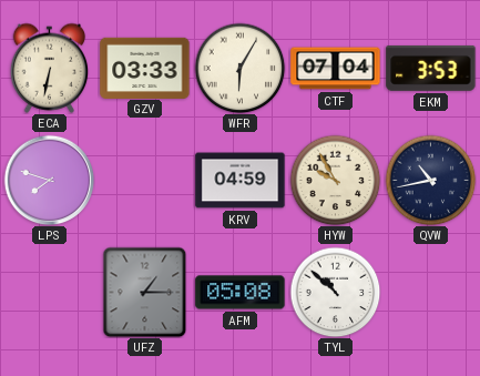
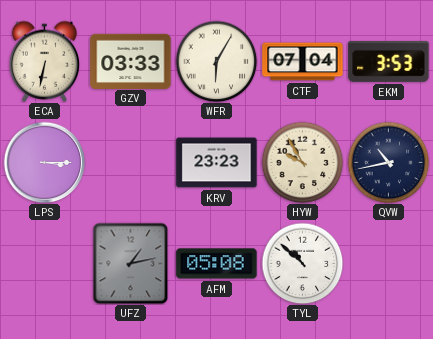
LPS: 7:48 -> 3:15
KRV: 04:59 -> 23:23
UFZ: 1:15 -> 1:13
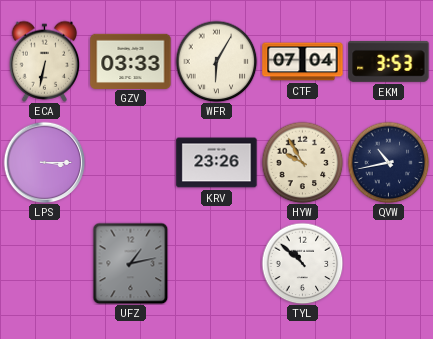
KRV: 23:23 -> 23:26
AFM: 05:08 -> none
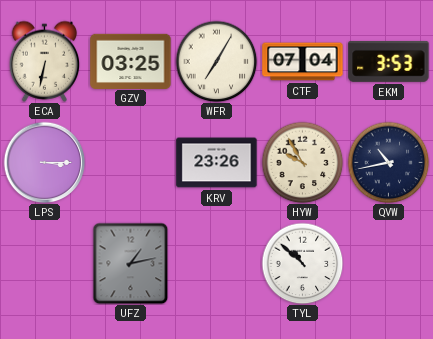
GZV: 03:33 -> 03:25
WFR: 6:05 -> 7:05
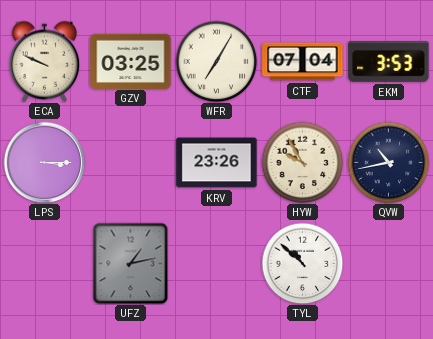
ECA: 6:32 -> 9:49
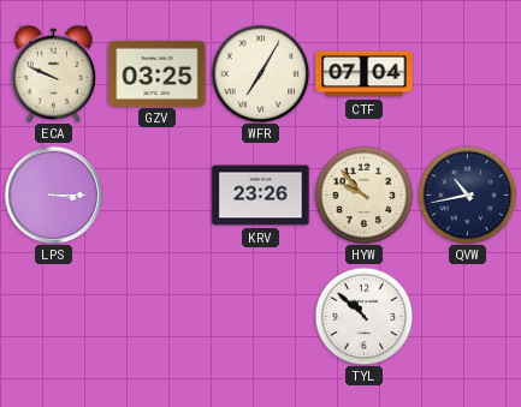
EKM: 3:53 -> none
HYW: 9:55 -> 9:53
UFZ: 1:13 -> none
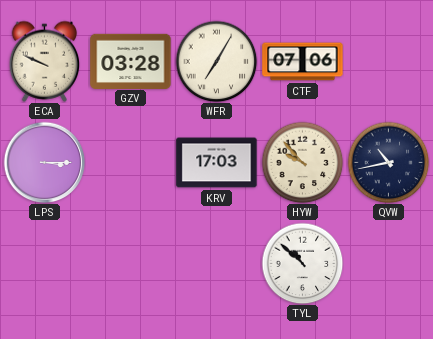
GZV: 03:25 -> 03:28
CTF: 07:04 -> 07:06
KRV: 23:26 -> 17:03
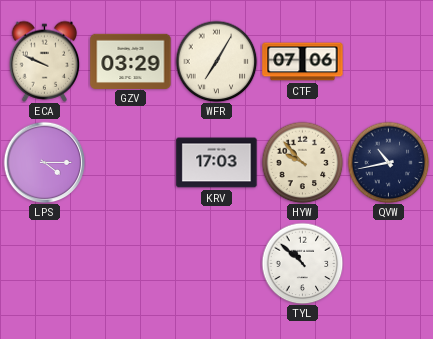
GZV: 03:28 -> 03:29
LPS: 3:15 -> 4:15
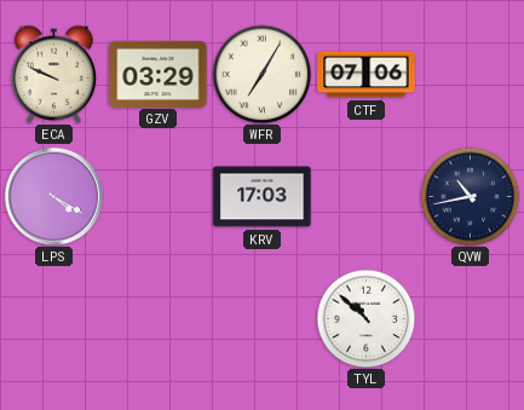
LPS: 4:15 -> 4:20
HYW: 9:53 -> none
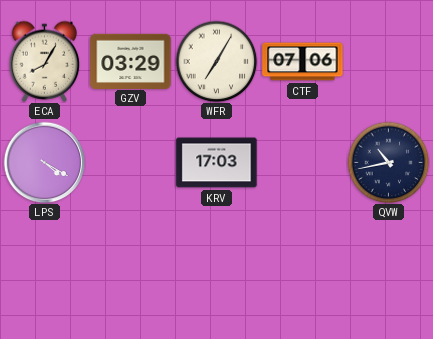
ECA: 9:49 -> 8:05
TYL: 10:52 -> none
